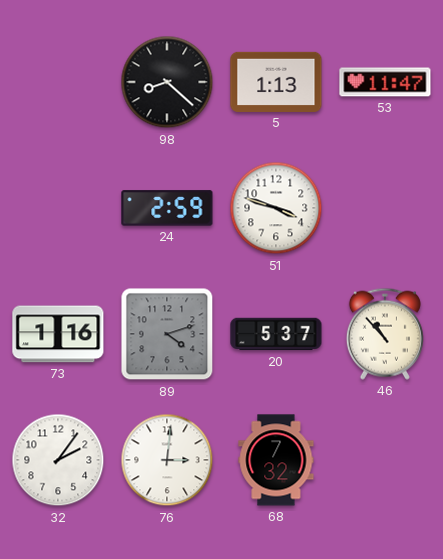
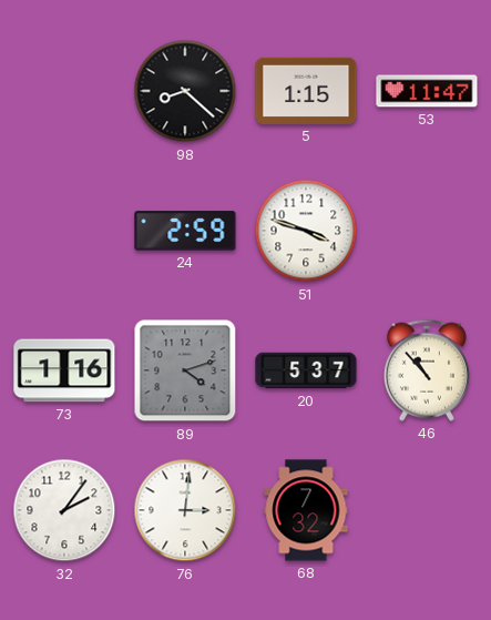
5: 1:13 -> 1:15
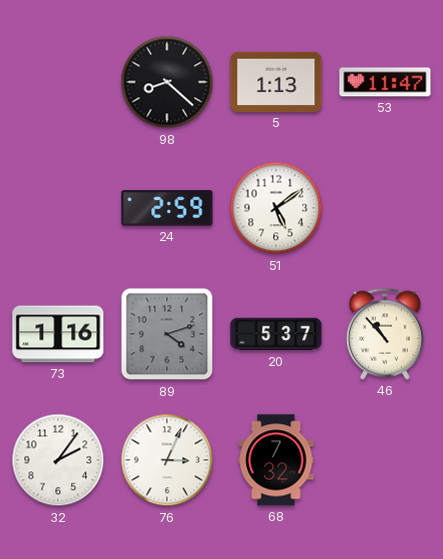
5: 1:15 -> 1:13
51: 3:48 -> 5:09
76: 3:01 -> 3:04
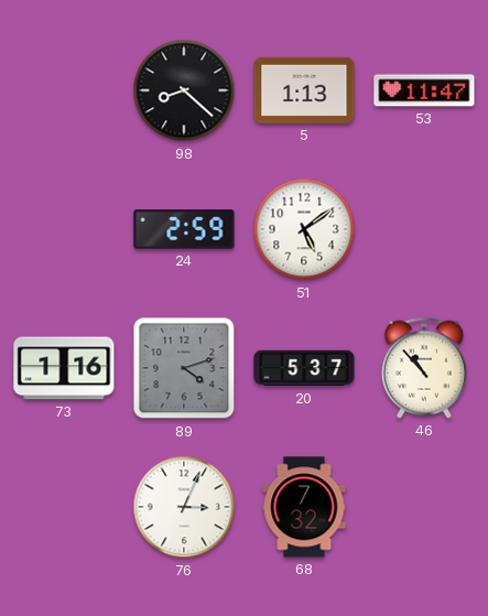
32: 2:06 -> none
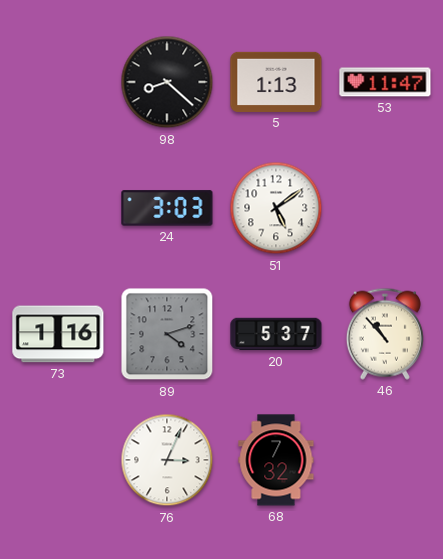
24: 2:59 -> 3:03
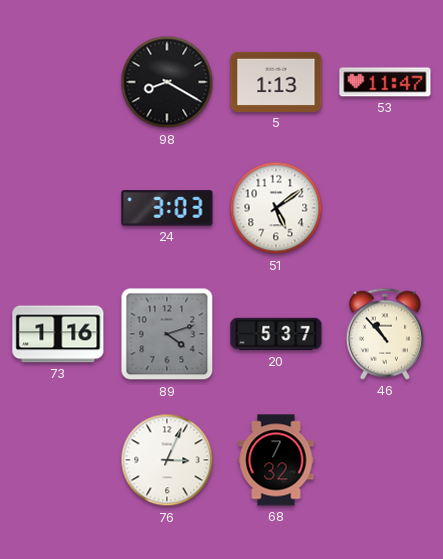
98: 8:22 -> 8:20
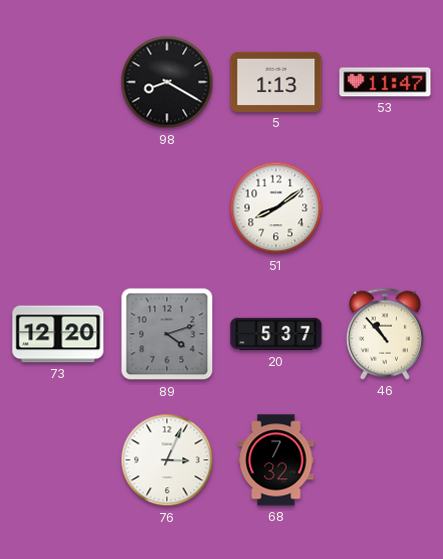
24: 3:03 -> none
51: 5:09 -> 8:09
73: 1:16 -> 12:20
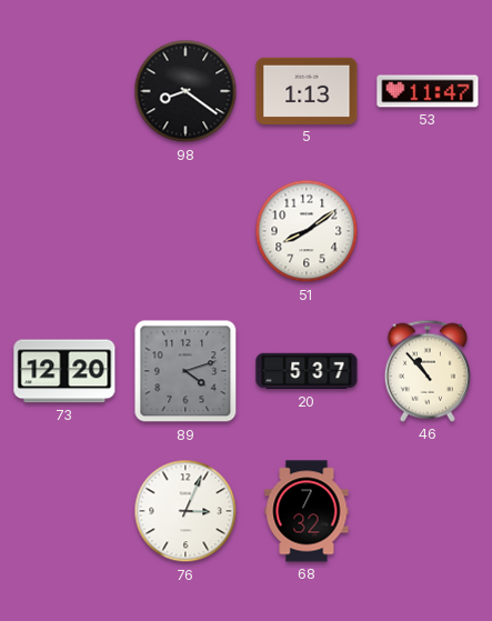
98: 8:20 -> 8:21
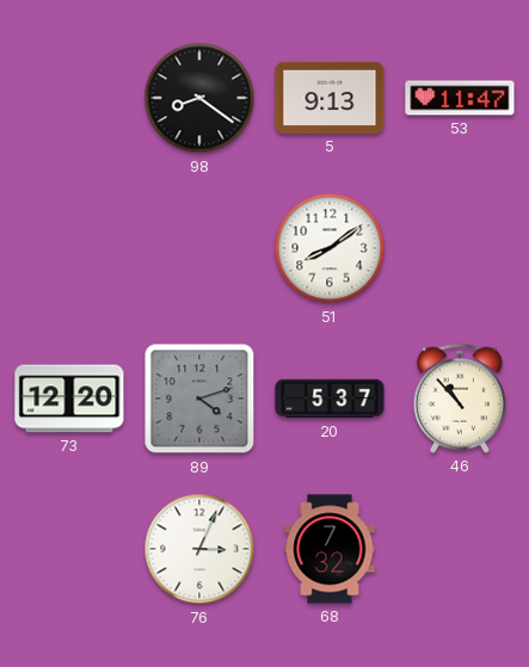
5: 1:13 -> 9:13
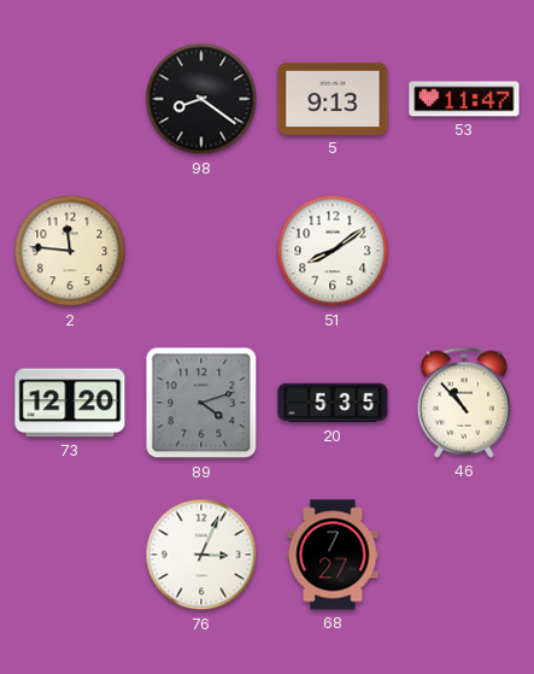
2: none -> 11:46
20: 5:37 -> 5:35
68: 7:32 -> 7:27
